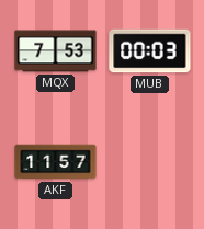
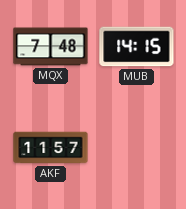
MQX: 7:53 -> 7:48
MUB: 00:03 -> 14:15
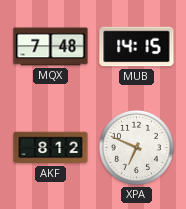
AKF: 11:57 -> 8:12
XPA: none -> 6:49
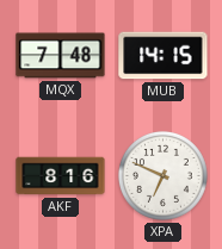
AKF: 8:12 -> 8:16
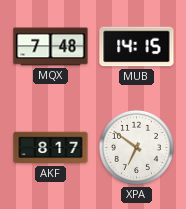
AKF: 8:16 -> 8:17
XPA: 6:49 -> 6:51
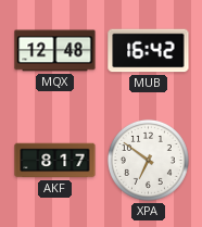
MQX: 7:48 -> 12:48
MUB: 14:15 -> 16:42
